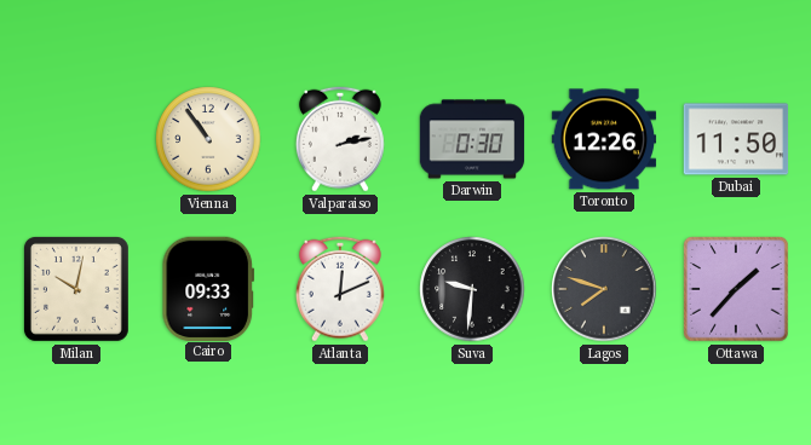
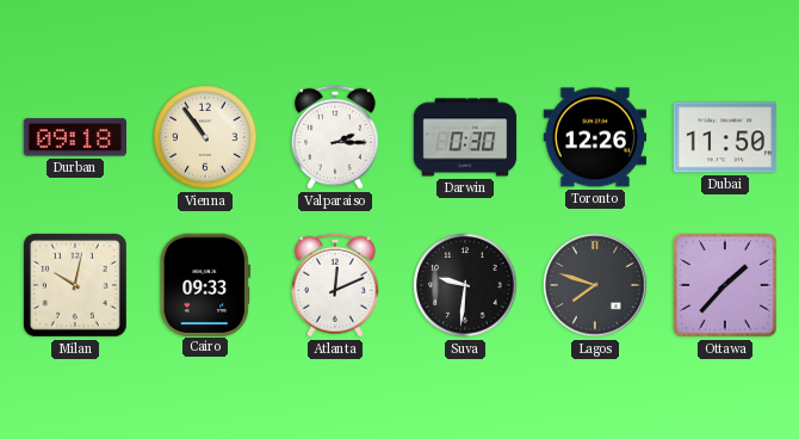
Durban: none -> 09:18
Valparaiso: 2:13 -> 2:15
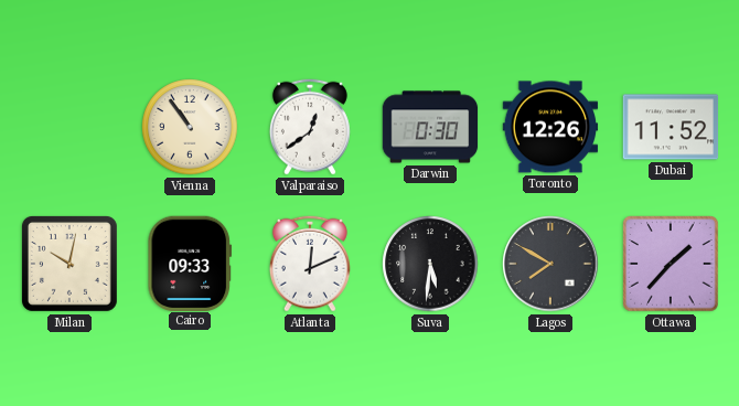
Durban: 09:18 -> none
Valparaiso: 2:15 -> 12:39
Dubai: 11:50 -> 11:52
Suva: 9:31 -> 5:31
Lagos: 7:48 -> 7:50
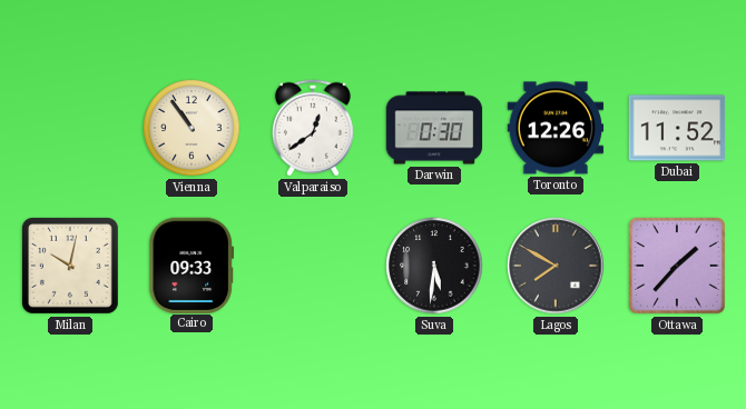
Atlanta: 12:11 -> none
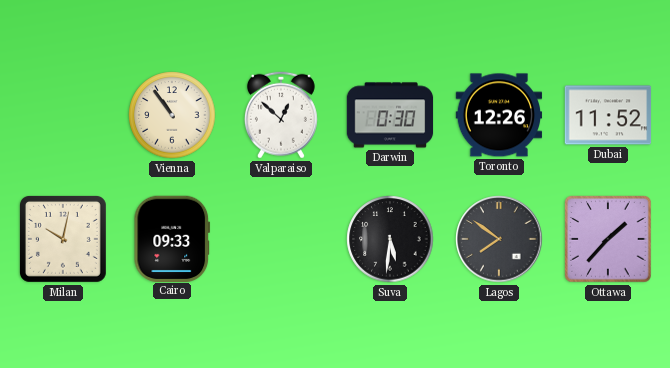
Valparaiso: 12:39 -> 12:52
Lagos: 7:50 -> 7:51
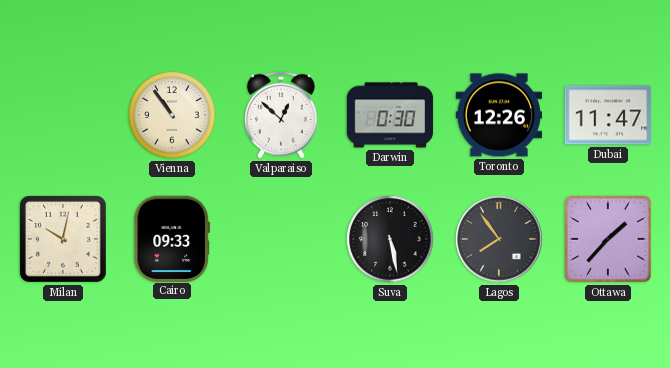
Dubai: 11:52 -> 11:47
Suva: 5:31 -> 5:28
Lagos: 7:51 -> 7:54
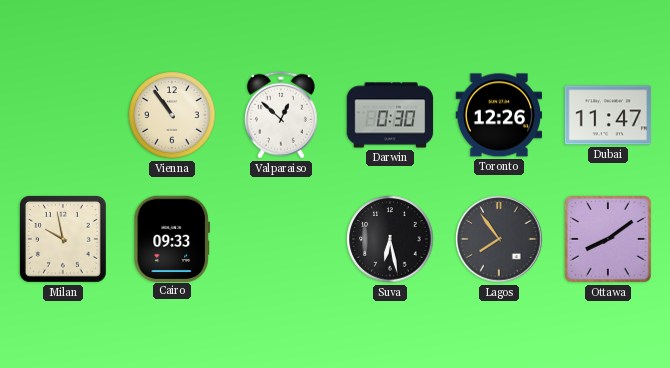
Milan: 10:02 -> 9:58
Suva: 5:28 -> 6:28
Ottawa: 1:37 -> 8:09
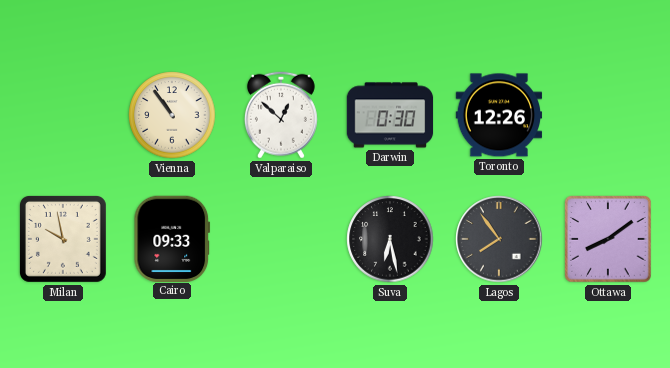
Dubai: 11:47 -> none
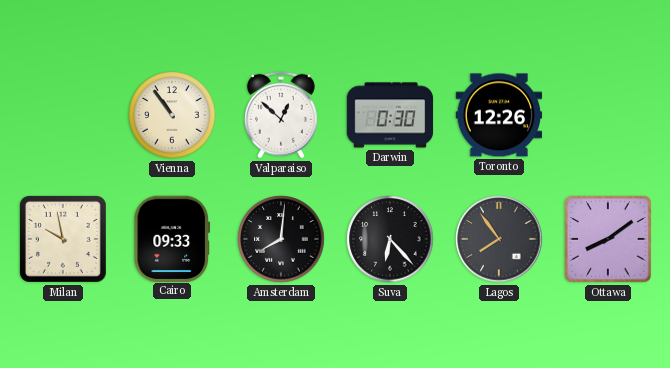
Amsterdam: none -> 8:01
Suva: 6:28 -> 6:23
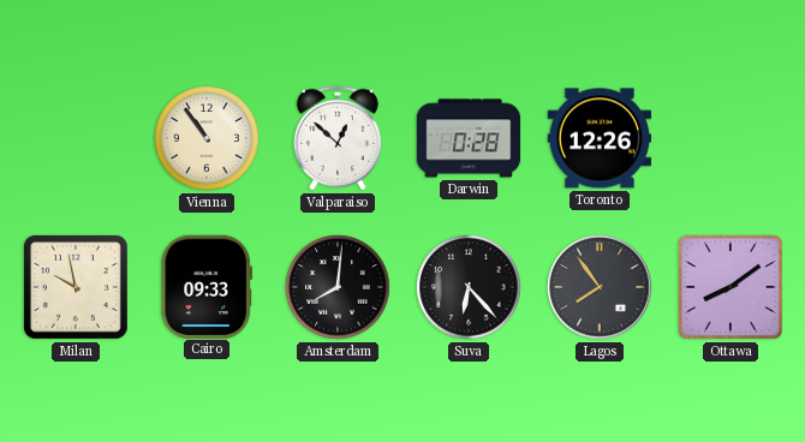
Darwin: 0:30 -> 0:28
